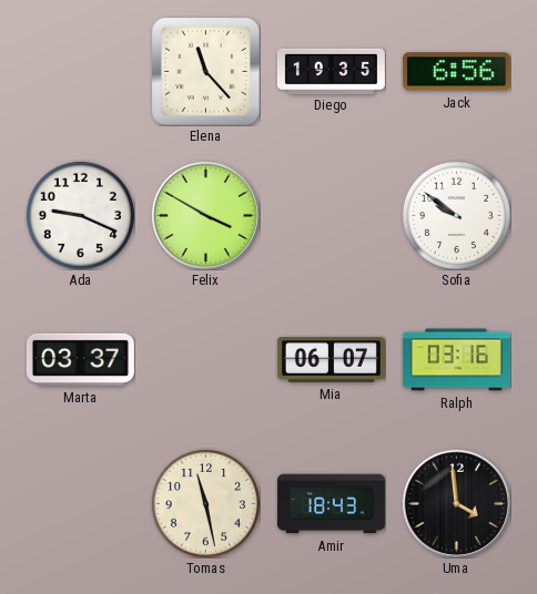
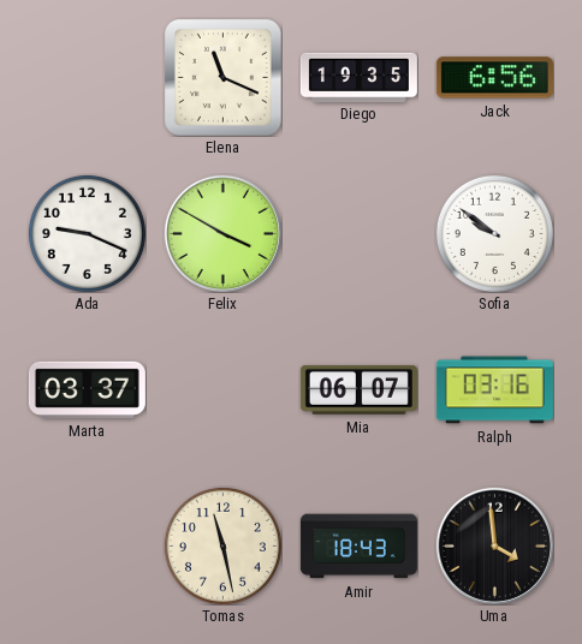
Elena: 11:23 -> 11:19
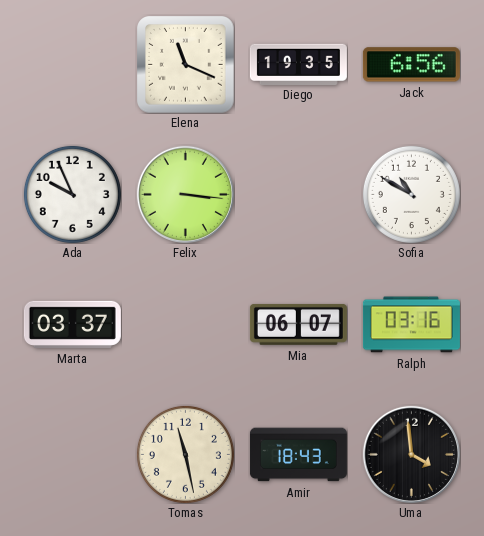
Ada: 9:19 -> 9:56
Felix: 3:50 -> 3:16
Sofia: 9:51 -> 10:50
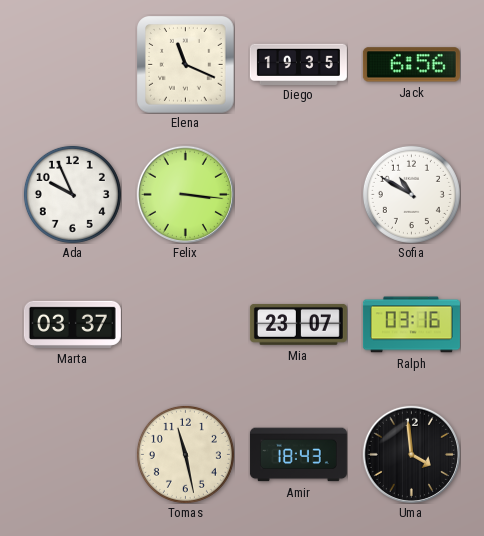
Mia: 06:07 -> 23:07
